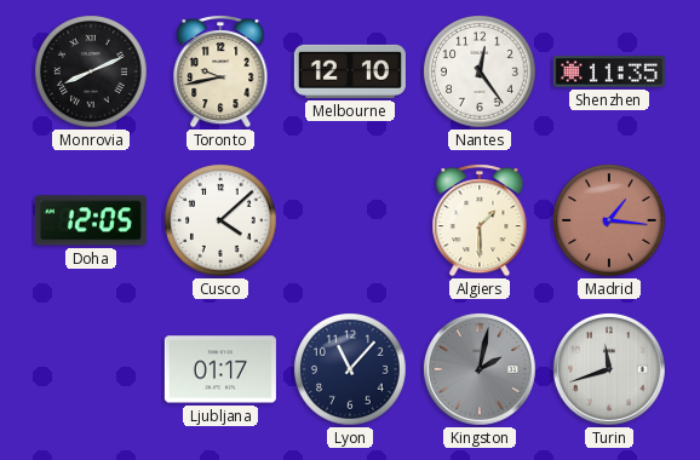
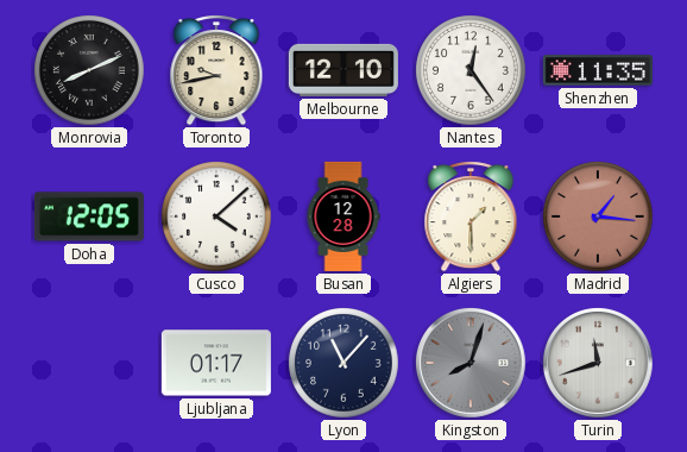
Busan: none -> 12:28
Kingston: 2:02 -> 8:03
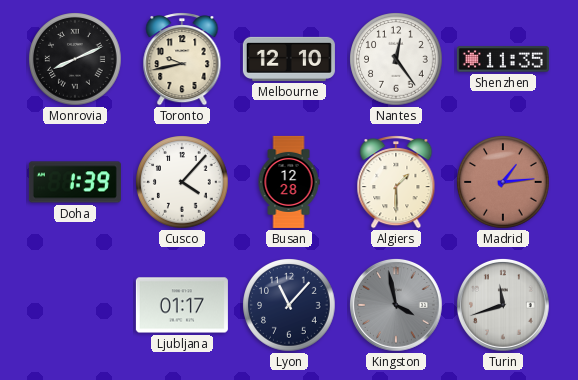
Doha: 12:05 -> 1:39
Cusco: 4:08 -> 4:07
Madrid: 1:16 -> 1:14
Kingston: 8:03 -> 3:58
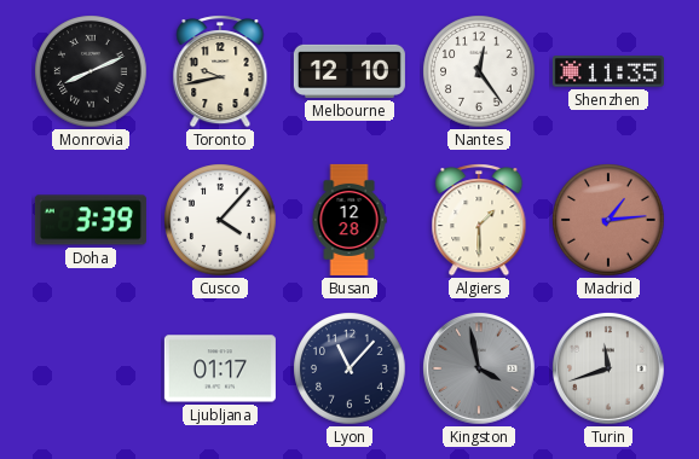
Doha: 1:39 -> 3:39
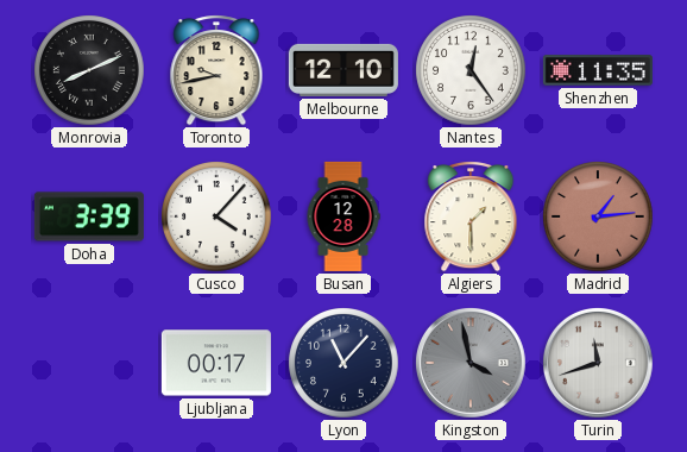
Ljubljana: 01:17 -> 00:17
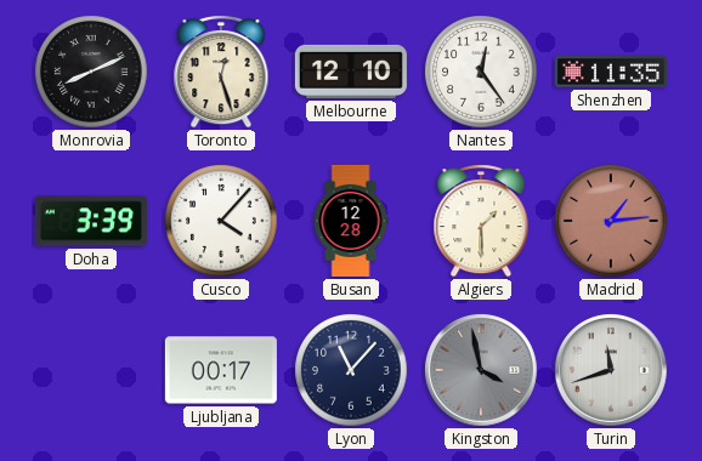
Toronto: 9:43 -> 12:27
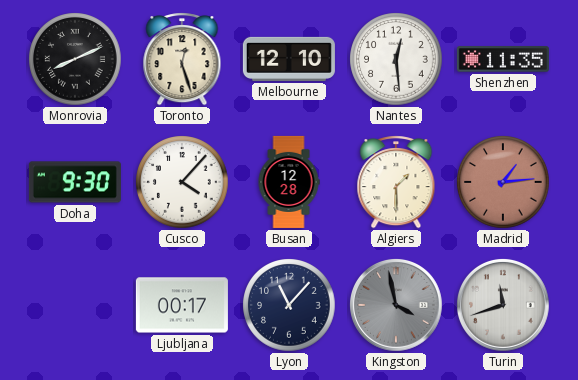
Nantes: 12:24 -> 12:29
Doha: 3:39 -> 9:30
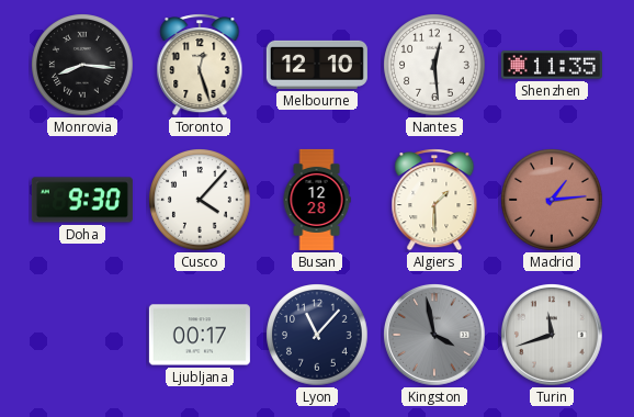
Monrovia: 8:11 -> 8:16
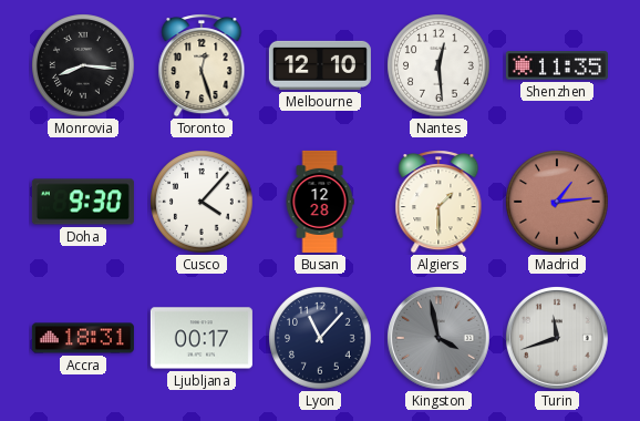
Accra: none -> 18:31
